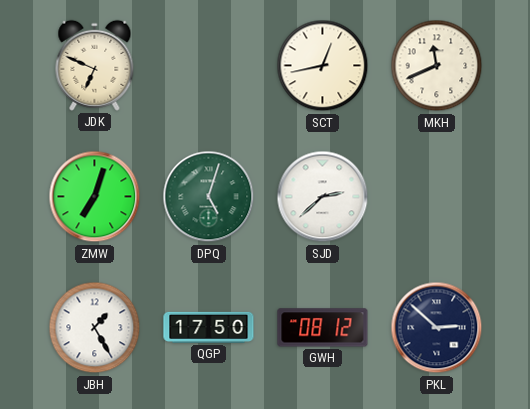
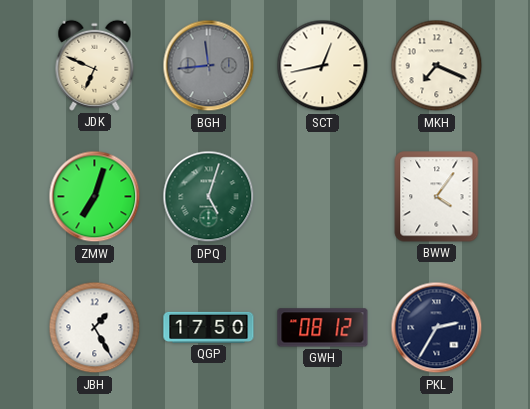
BGH: none -> 11:44
MKH: 11:41 -> 7:19
SJD: 2:38 -> none
BWW: none -> 4:06
PKL: 2:52 -> 2:35
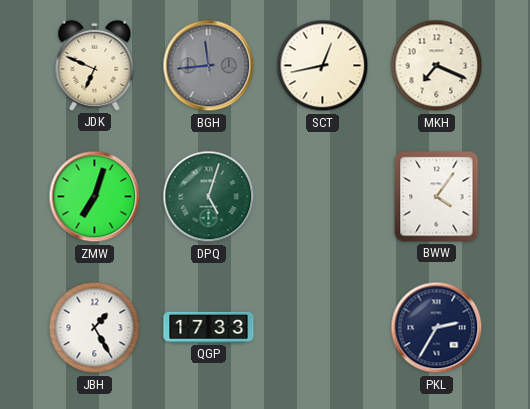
QGP: 17:50 -> 17:33
GWH: 08:12 -> none
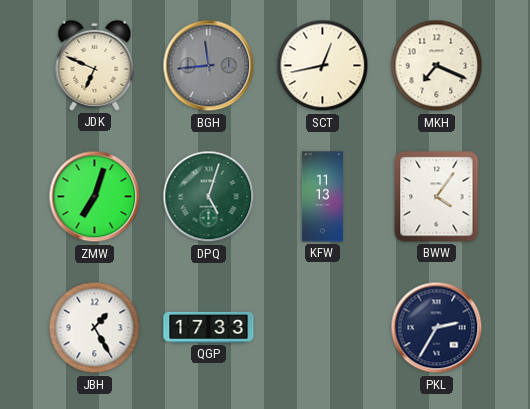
KFW: none -> 11:13
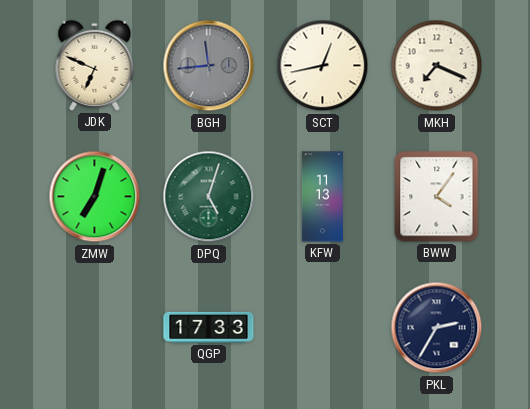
JBH: 1:25 -> none
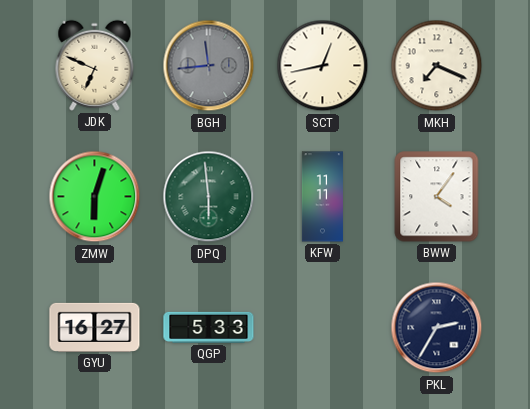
ZMW: 7:03 -> 6:03
DPQ: 5:03 -> 5:59
KFW: 11:13 -> 11:11
GYU: none -> 16:27
QGP: 17:33 -> 5:33
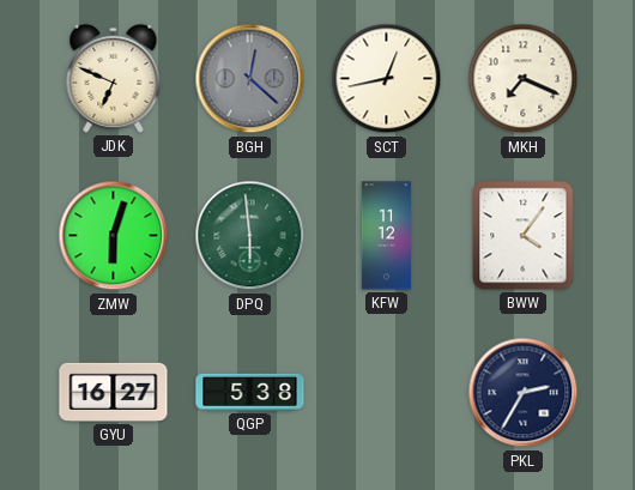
BGH: 11:44 -> 12:22
KFW: 11:11 -> 11:12
QGP: 5:33 -> 5:38
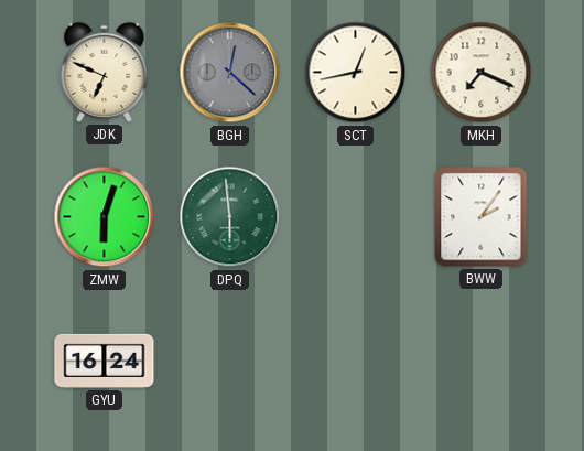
KFW: 11:12 -> none
BWW: 4:06 -> 2:06
GYU: 16:27 -> 16:24
QGP: 5:38 -> none
PKL: 2:35 -> none
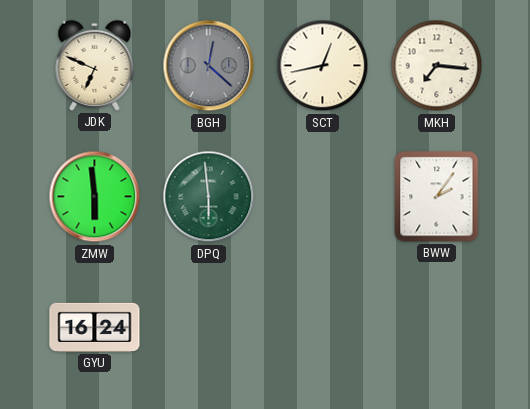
MKH: 7:19 -> 7:16
ZMW: 6:03 -> 5:59
